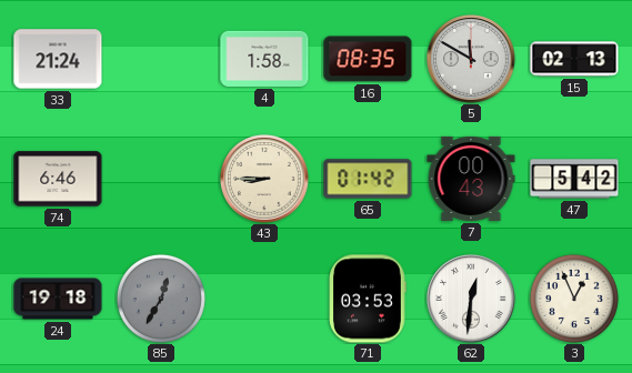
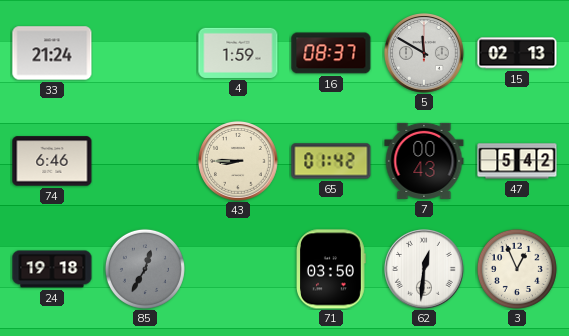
4: 1:58 -> 1:59
16: 08:35 -> 08:37
71: 03:53 -> 03:50
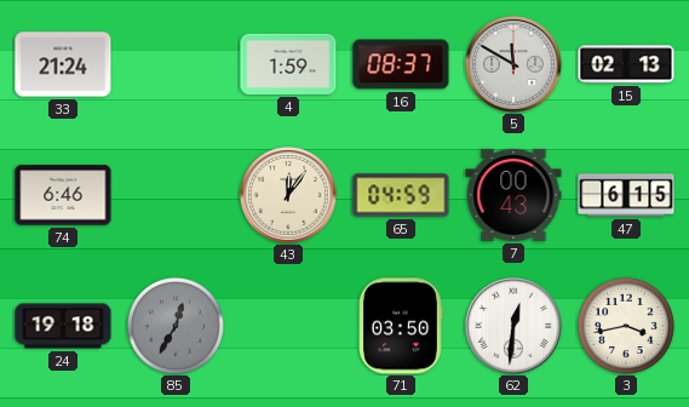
43: 8:45 -> 12:06
65: 01:42 -> 04:59
47: 5:42 -> 6:15
3: 12:56 -> 3:43
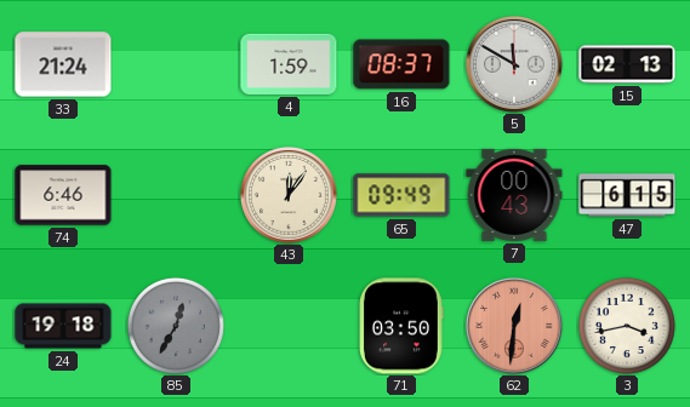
65: 04:59 -> 09:49
62 dial: white -> salmon
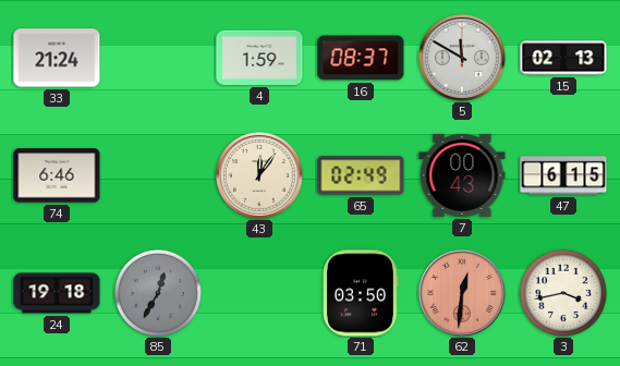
65: 09:49 -> 02:49
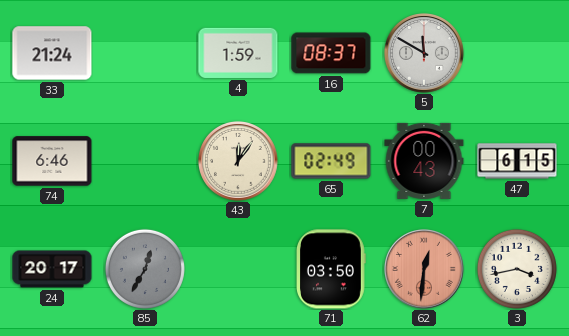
15: 02:13 -> none
24: 19:18 -> 20:17
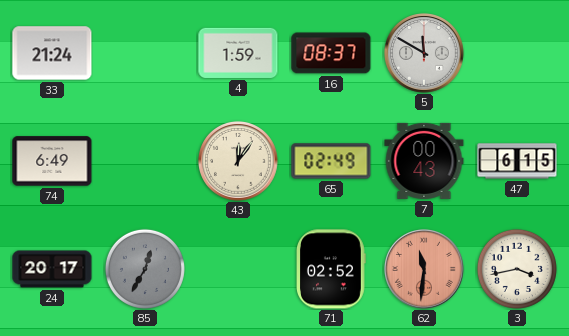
74: 6:46 -> 6:49
71: 03:50 -> 02:52
62: 12:31 -> 11:31
